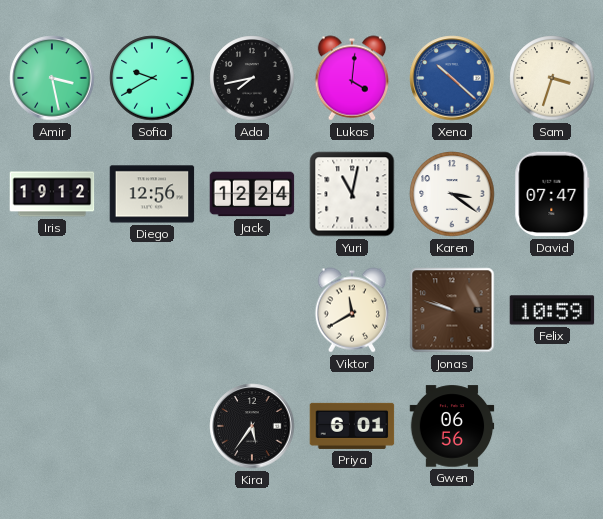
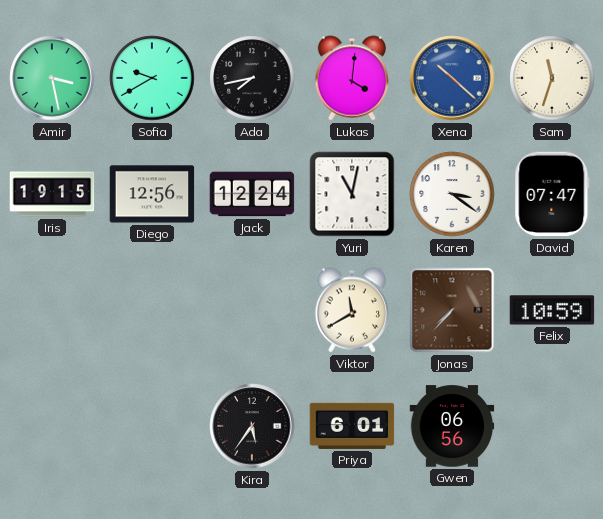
Sam: 3:33 -> 11:33
Iris: 19:12 -> 19:15
Jonas: 9:48 -> 7:37
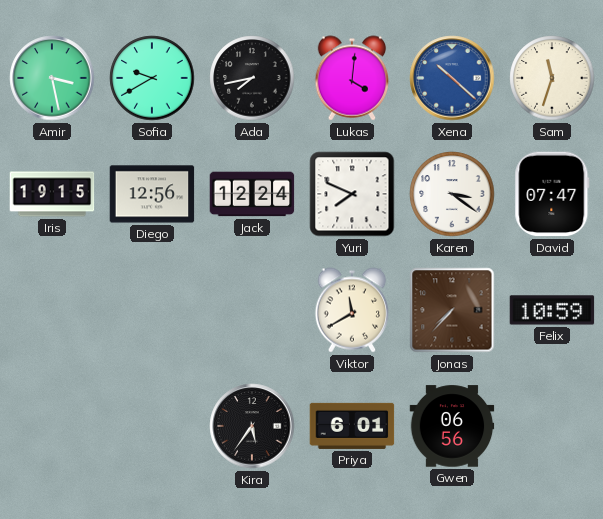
Yuri: 11:02 -> 7:49
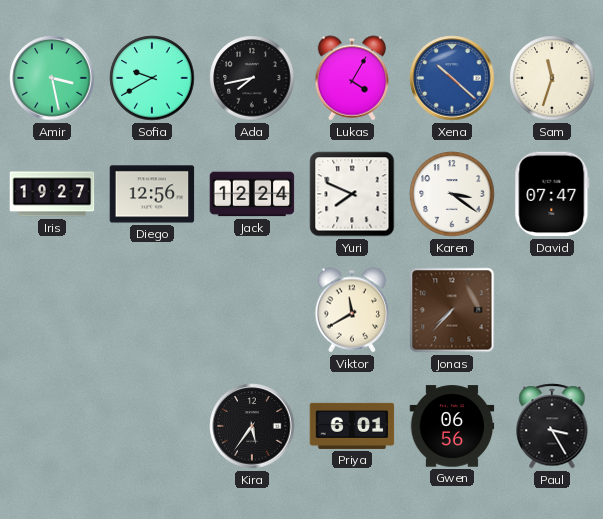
Lukas: 4:01 -> 4:05
Iris: 19:15 -> 19:27
Felix: 10:59 -> none
Paul: none -> 3:25
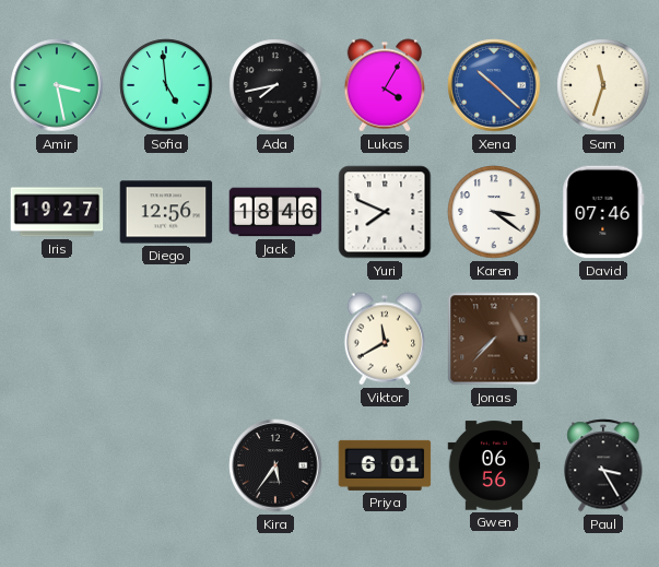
Sofia: 9:40 -> 4:59
Jack: 12:24 -> 18:46
David: 07:47 -> 07:46
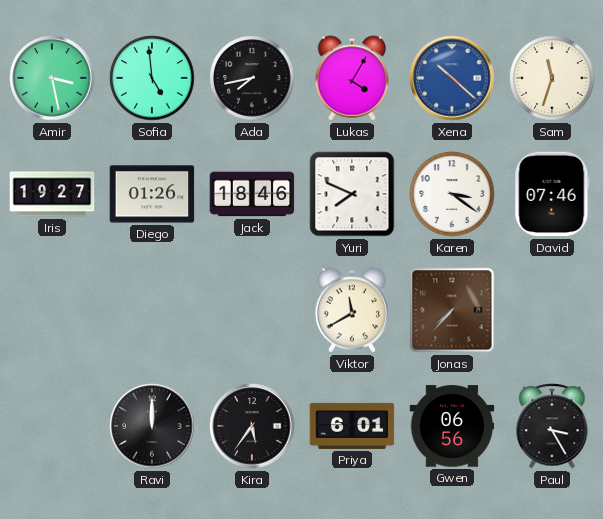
Diego: 12:56 -> 01:26
Ravi: none -> 12:00
